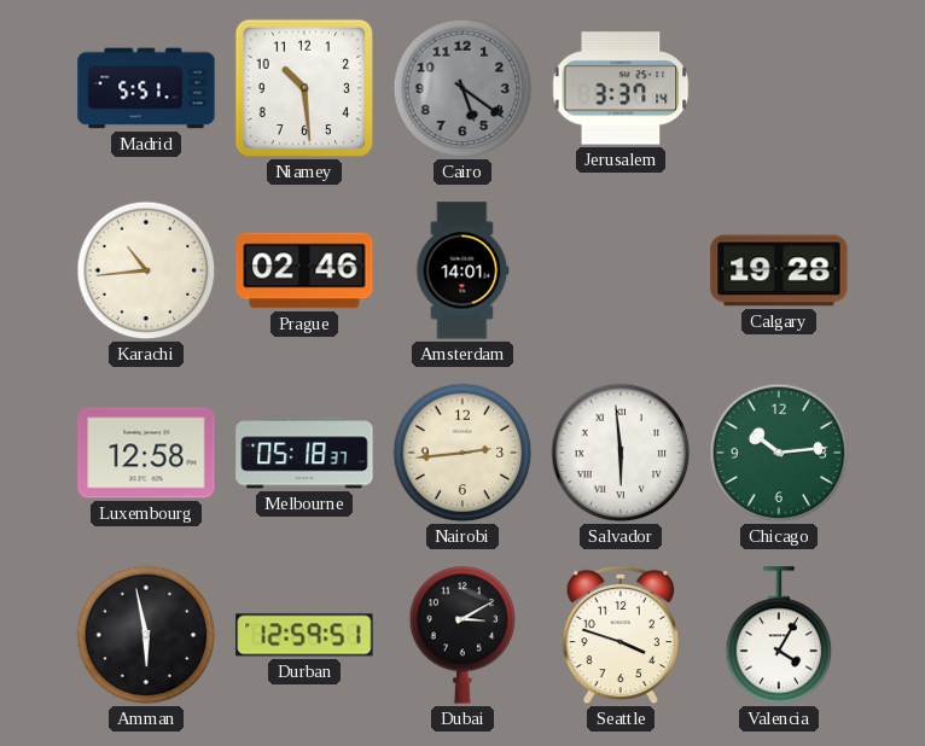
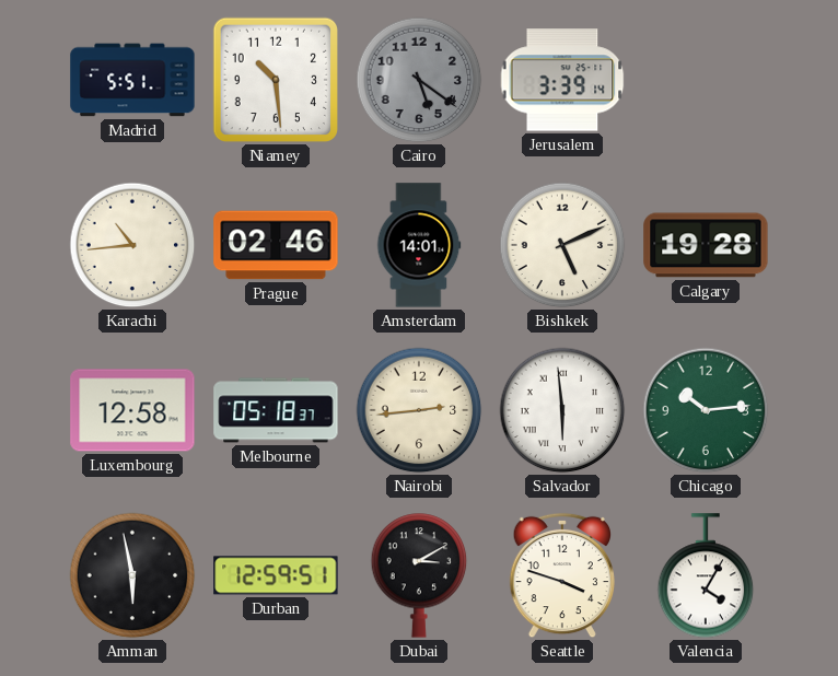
Jerusalem: 3:37 -> 3:39
Bishkek: none -> 5:11
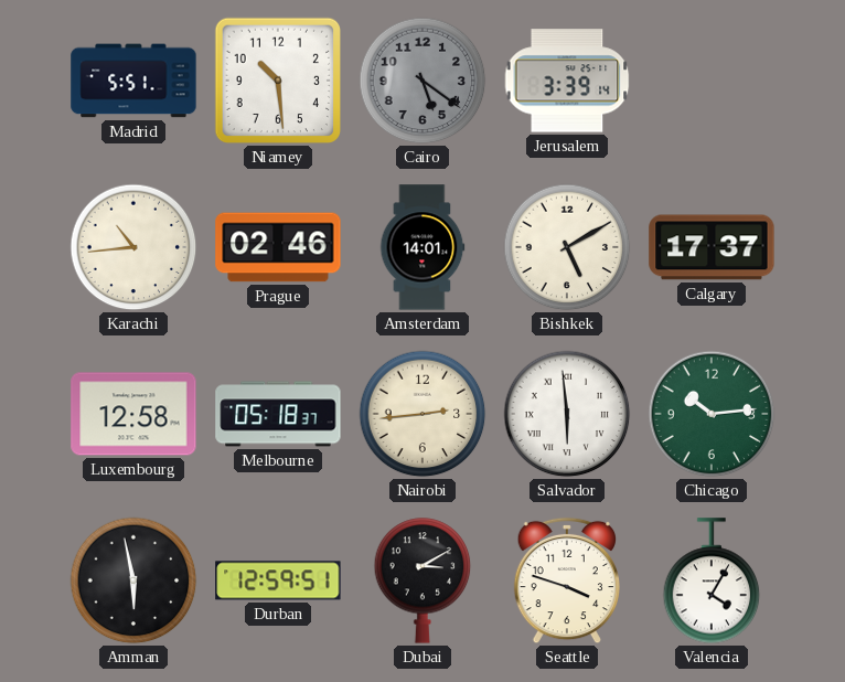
Bishkek: 5:11 -> 5:10
Calgary: 19:28 -> 17:37
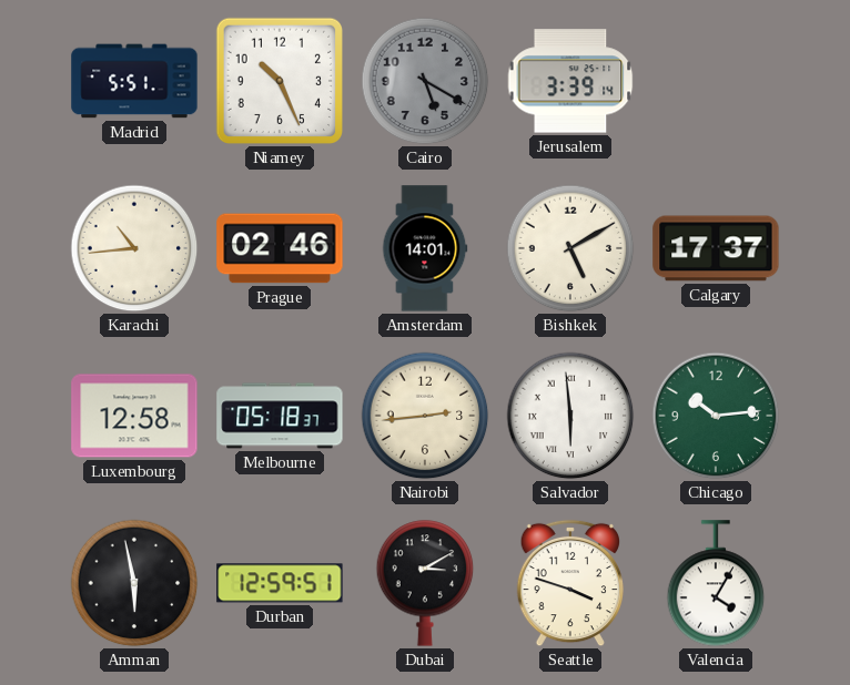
Niamey: 10:29 -> 10:26
Cairo: 5:21 -> 5:20
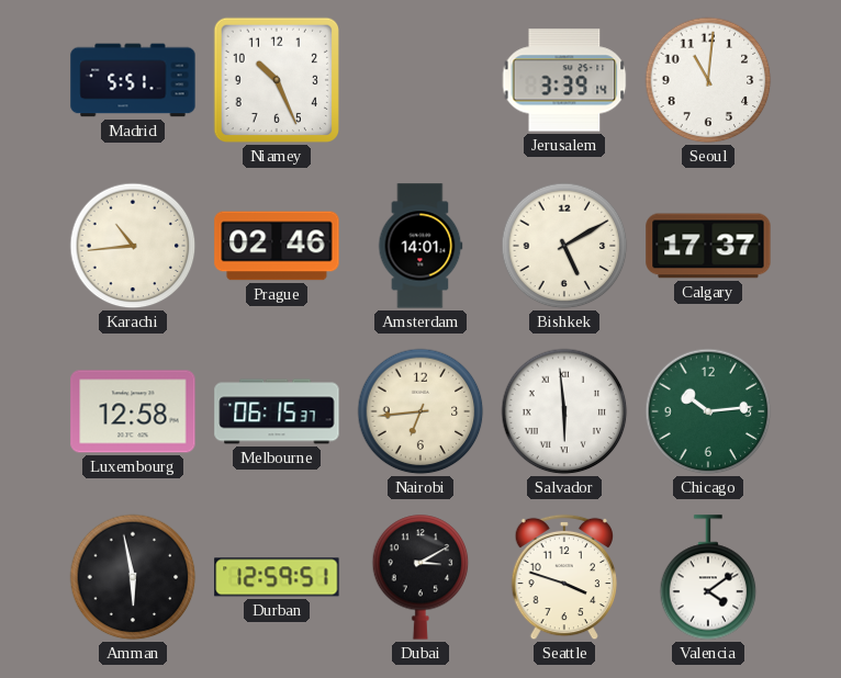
Cairo: 5:20 -> none
Seoul: none -> 11:01
Melbourne: 05:18 -> 06:15
Nairobi: 2:44 -> 6:44
Valencia: 4:05 -> 4:09
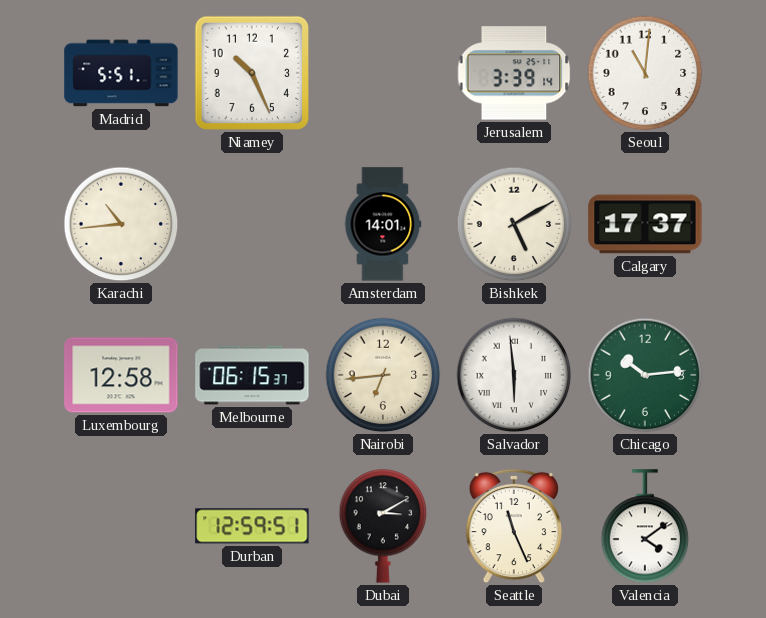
Prague: 02:46 -> none
Amman: 5:58 -> none
Seattle: 3:48 -> 11:26
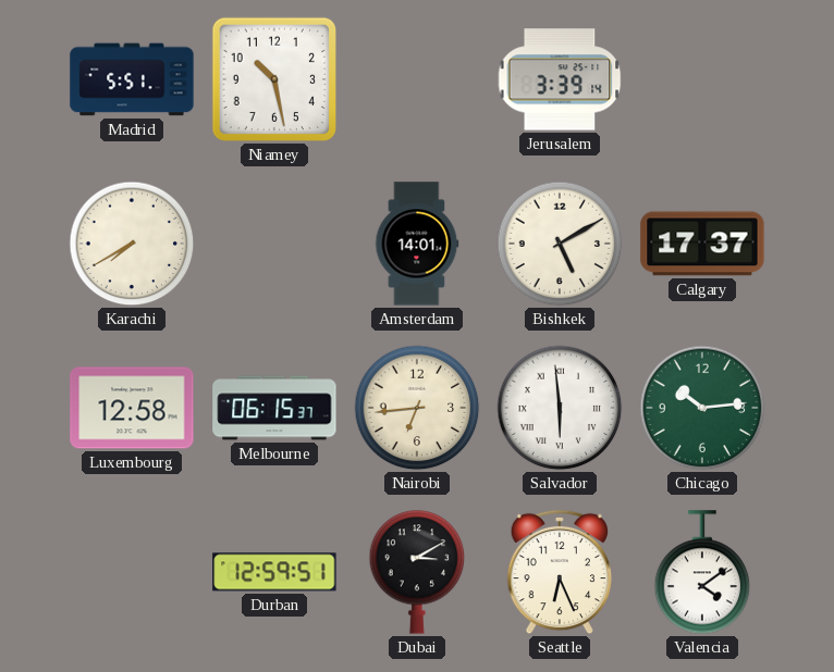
Niamey: 10:26 -> 10:28
Seoul: 11:01 -> none
Karachi: 10:44 -> 7:40
Seattle: 11:26 -> 6:26
